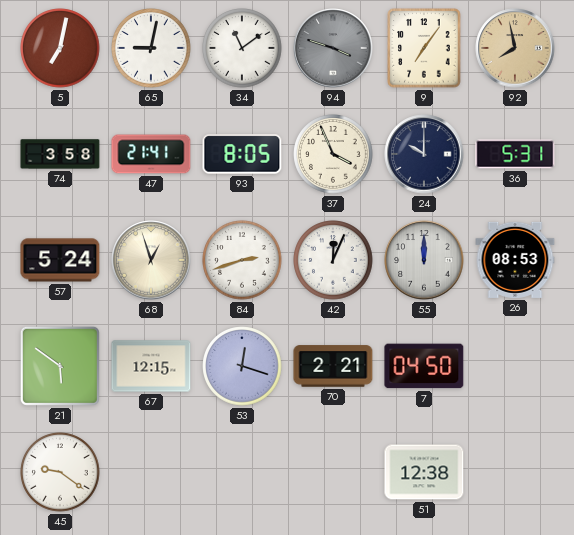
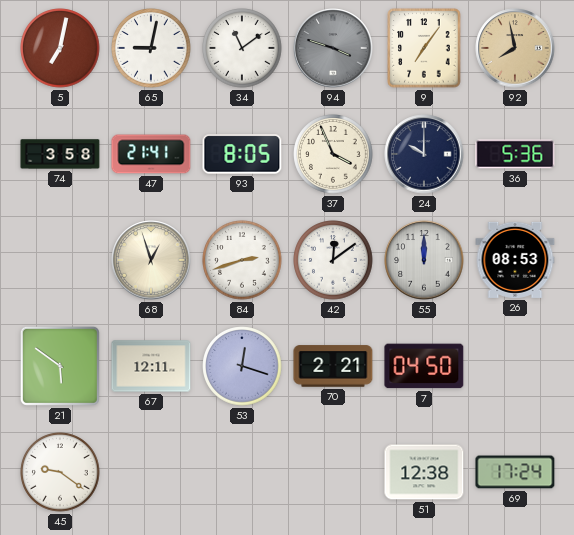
36: 5:31 -> 5:36
57: 5:24 -> none
42: 12:04 -> 12:09
67: 12:15 -> 12:11
69: none -> 17:24
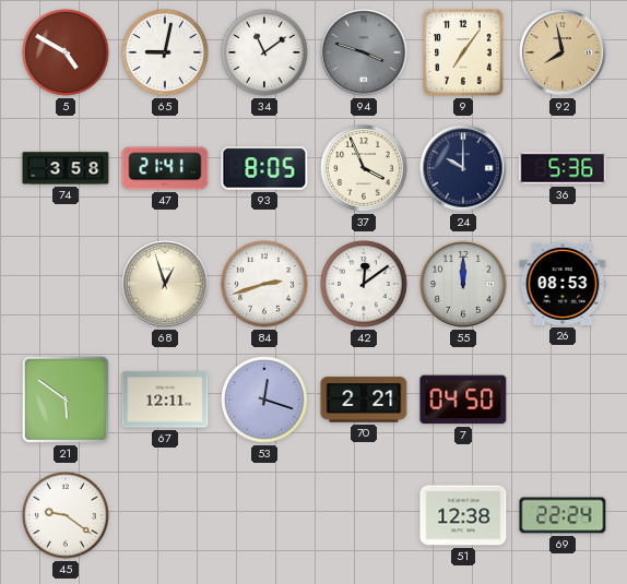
5: 7:02 -> 4:50
69: 17:24 -> 22:24
